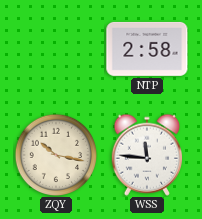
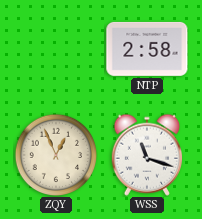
ZQY: 10:17 -> 12:56
WSS: 11:46 -> 11:18
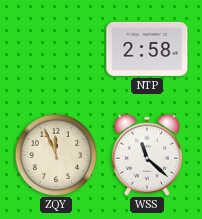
ZQY: 12:56 -> 11:56
WSS: 11:18 -> 11:22
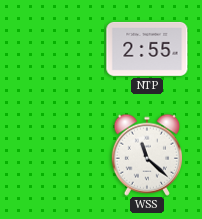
NTP: 2:58 -> 2:55
ZQY: 11:56 -> none
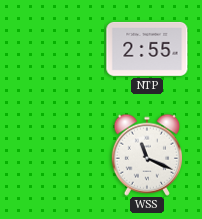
WSS: 11:22 -> 11:19
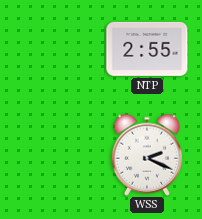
WSS: 11:19 -> 2:19
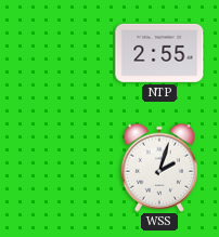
WSS: 2:19 -> 2:03
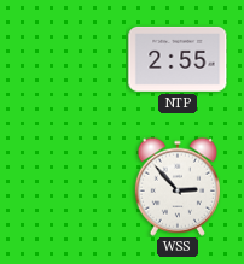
WSS: 2:03 -> 2:53
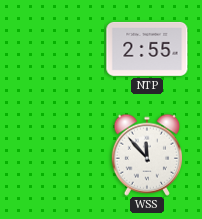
WSS: 2:53 -> 11:53
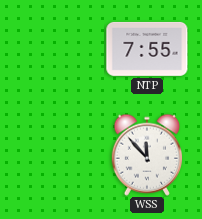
NTP: 2:55 -> 7:55
